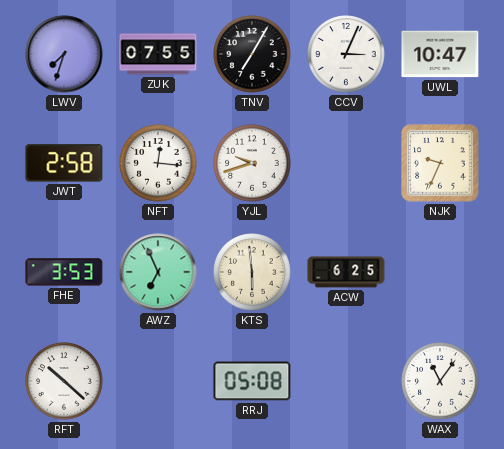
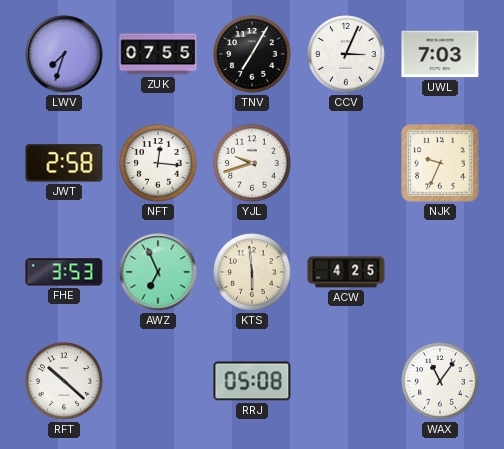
UWL: 10:47 -> 7:03
ACW: 6:25 -> 4:25
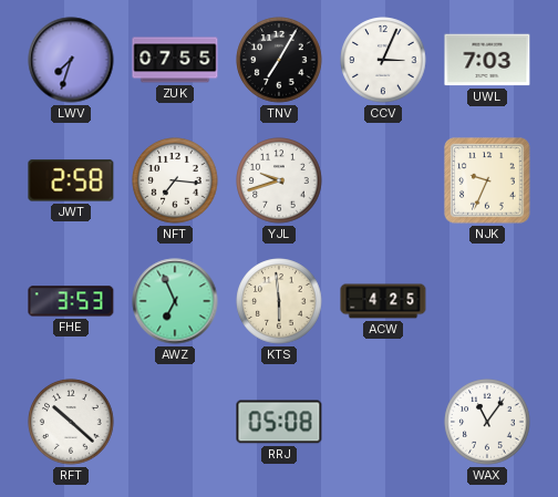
NFT: 12:16 -> 7:16
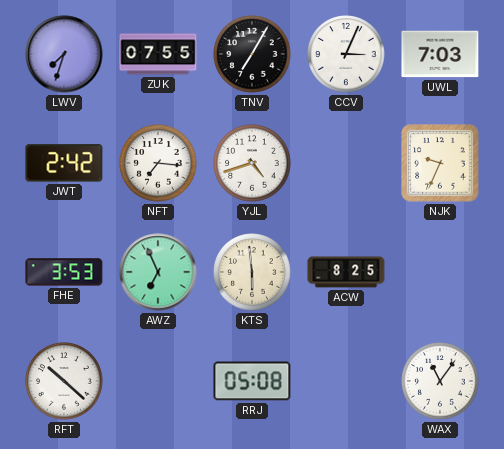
JWT: 2:58 -> 2:42
YJL: 9:42 -> 4:42
ACW: 4:25 -> 8:25
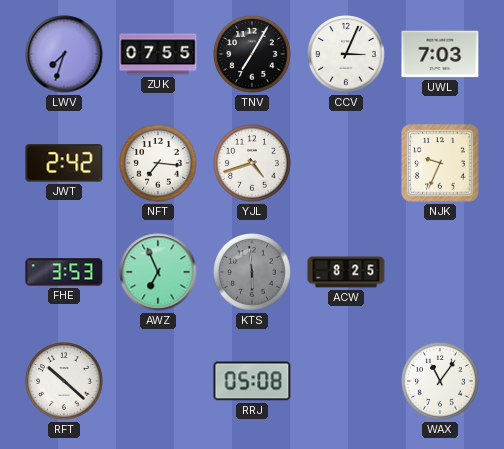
KTS dial: cream -> grey
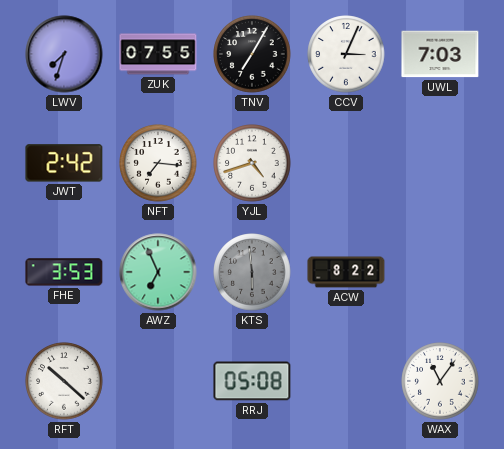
NJK: 9:34 -> none
ACW: 8:25 -> 8:22
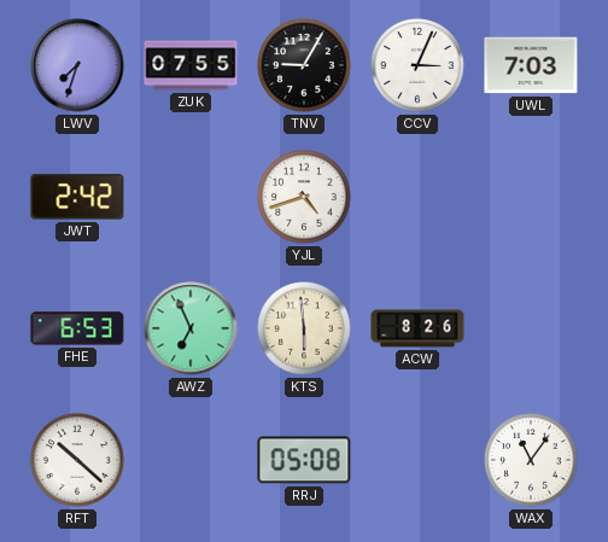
TNV: 7:05 -> 9:05
NFT: 7:16 -> none
FHE: 3:53 -> 6:53
KTS dial: grey -> cream
ACW: 8:22 -> 8:26
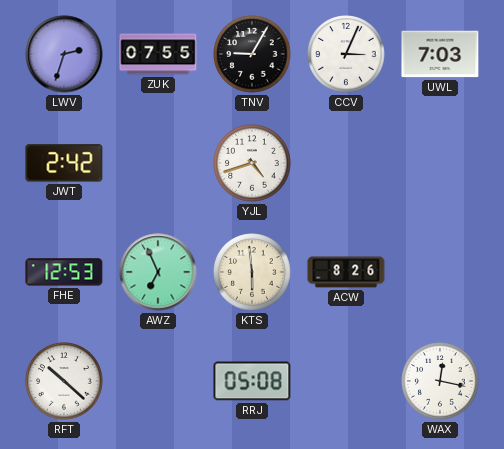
LWV: 7:33 -> 2:33
FHE: 6:53 -> 12:53
WAX: 11:06 -> 12:17
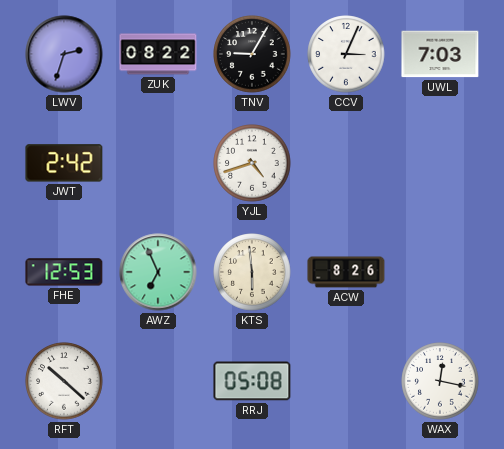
ZUK: 07:55 -> 08:22
